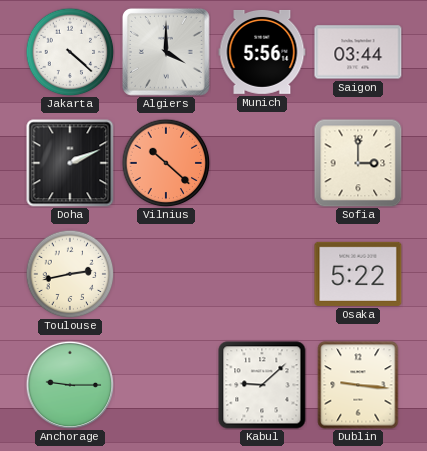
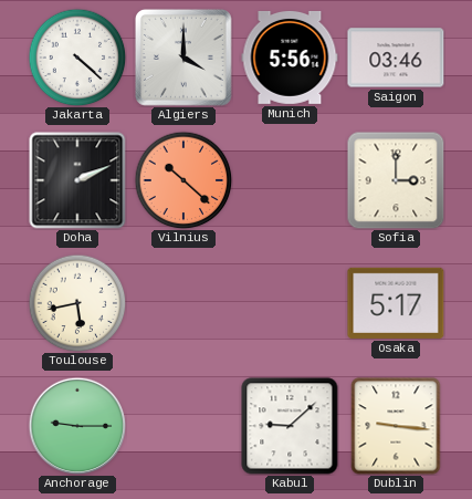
Saigon: 03:44 -> 03:46
Toulouse: 2:43 -> 5:43
Osaka: 5:22 -> 5:17
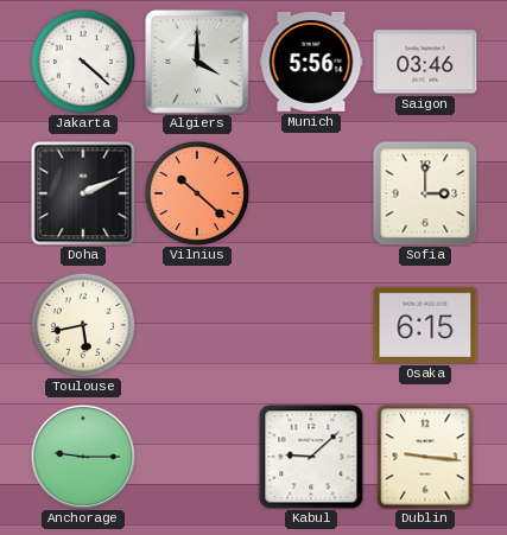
Osaka: 5:17 -> 6:15
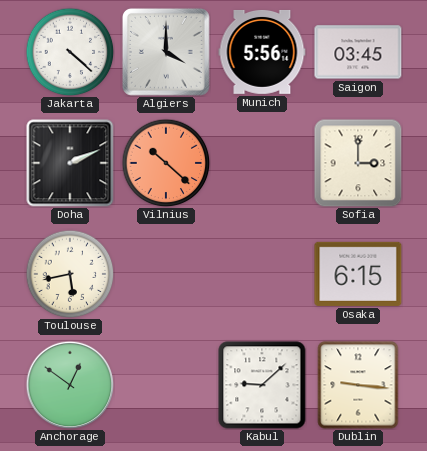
Saigon: 03:46 -> 03:45
Anchorage: 9:15 -> 12:51
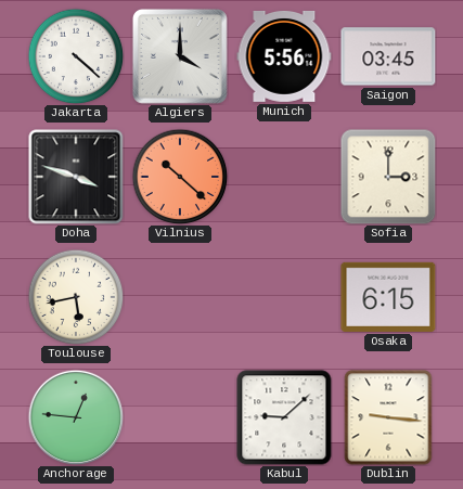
Doha: 2:11 -> 3:48
Anchorage: 12:51 -> 12:46
